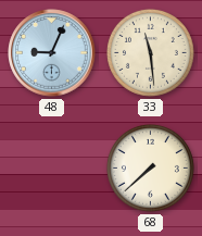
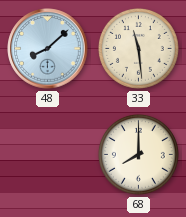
48: 9:04 -> 8:08
68: 7:38 -> 8:00
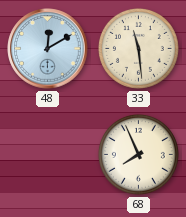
48: 8:08 -> 12:10
68: 8:00 -> 7:56
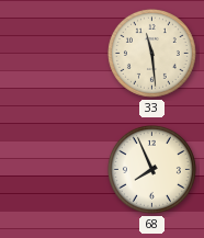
48: 12:10 -> none
